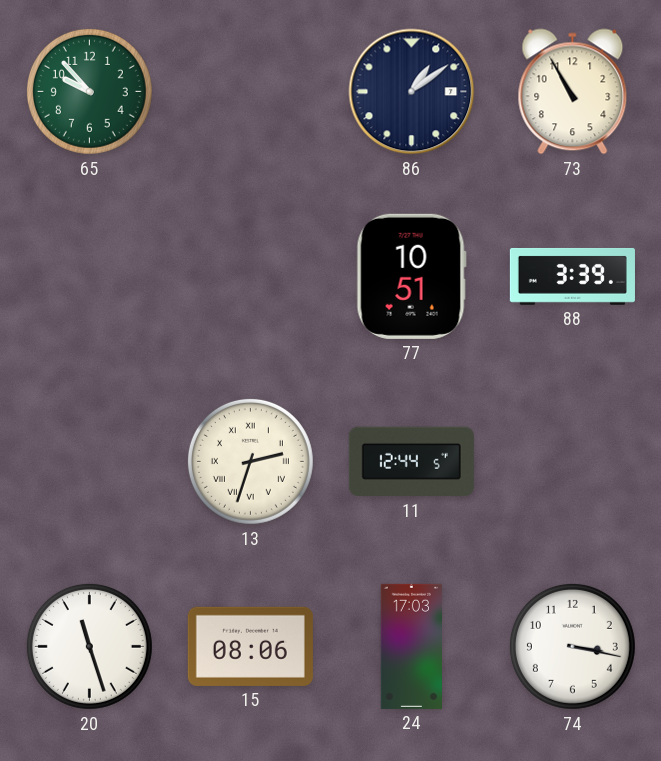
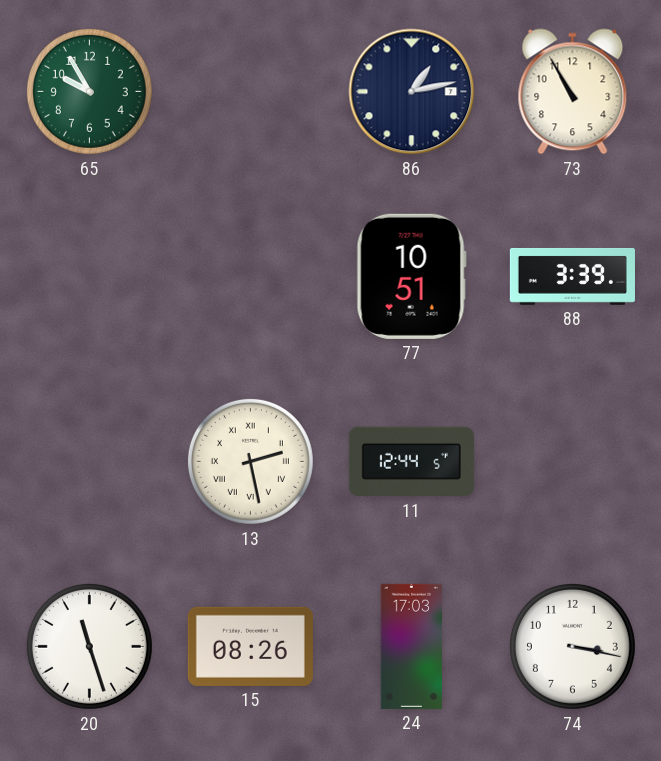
65: 9:53 -> 9:55
86: 1:09 -> 1:13
13: 2:33 -> 2:28
15: 08:06 -> 08:26
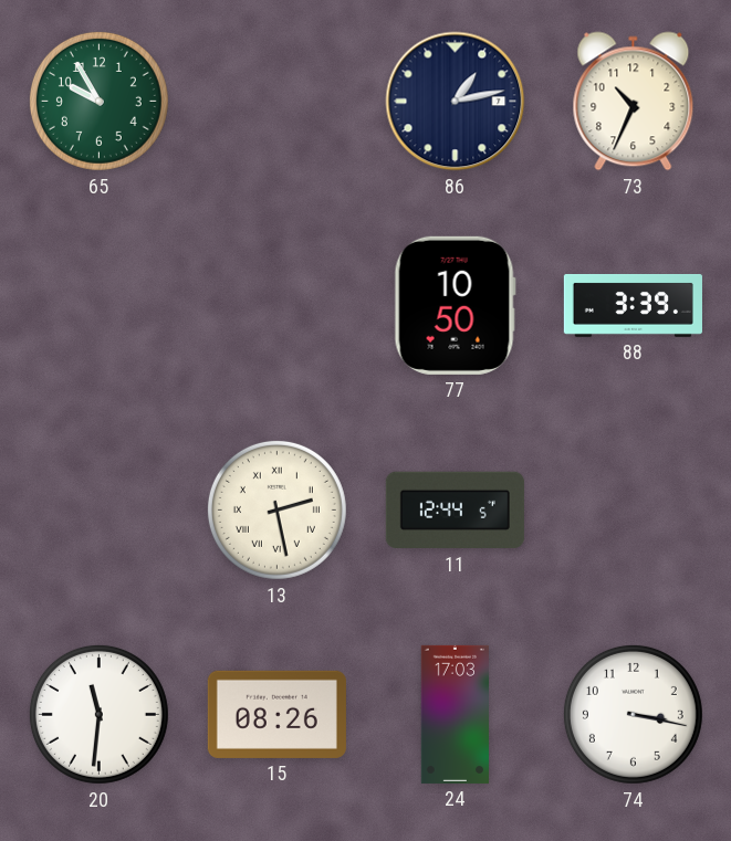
73: 10:55 -> 10:34
77: 10:51 -> 10:50
20: 11:27 -> 11:31
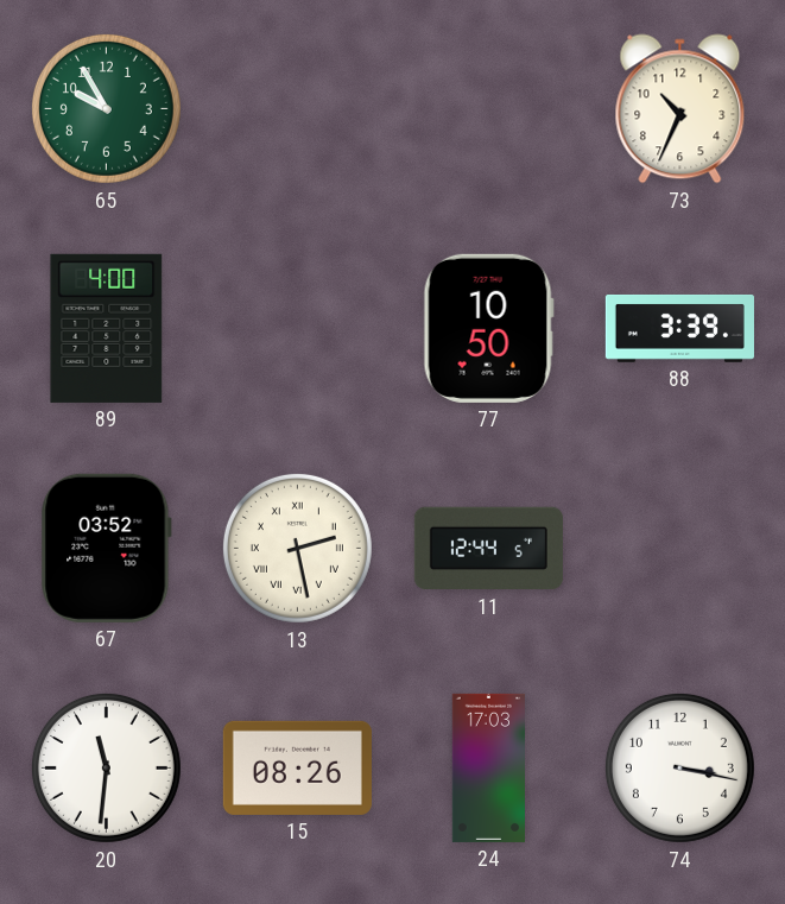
86: 1:13 -> none
89: none -> 4:00
67: none -> 03:52
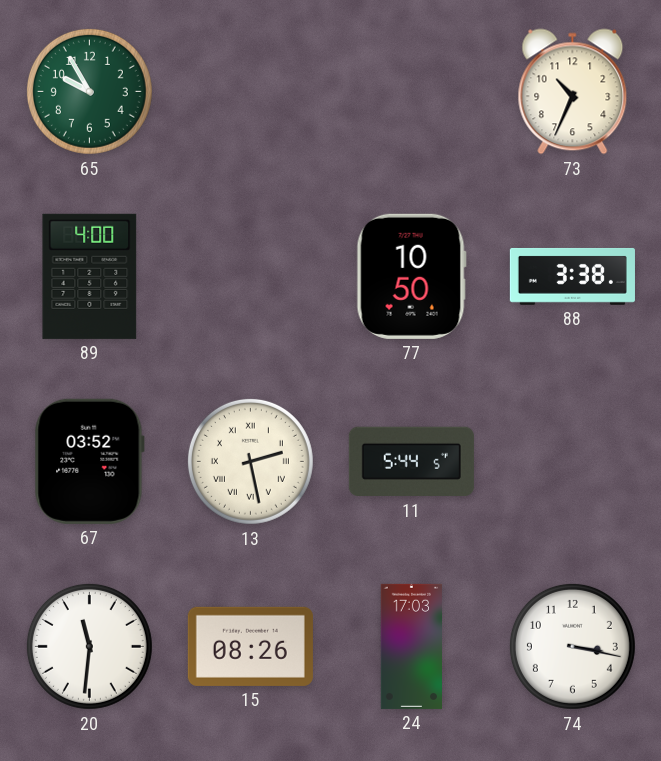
88: 3:39 -> 3:38
11: 12:44 -> 5:44
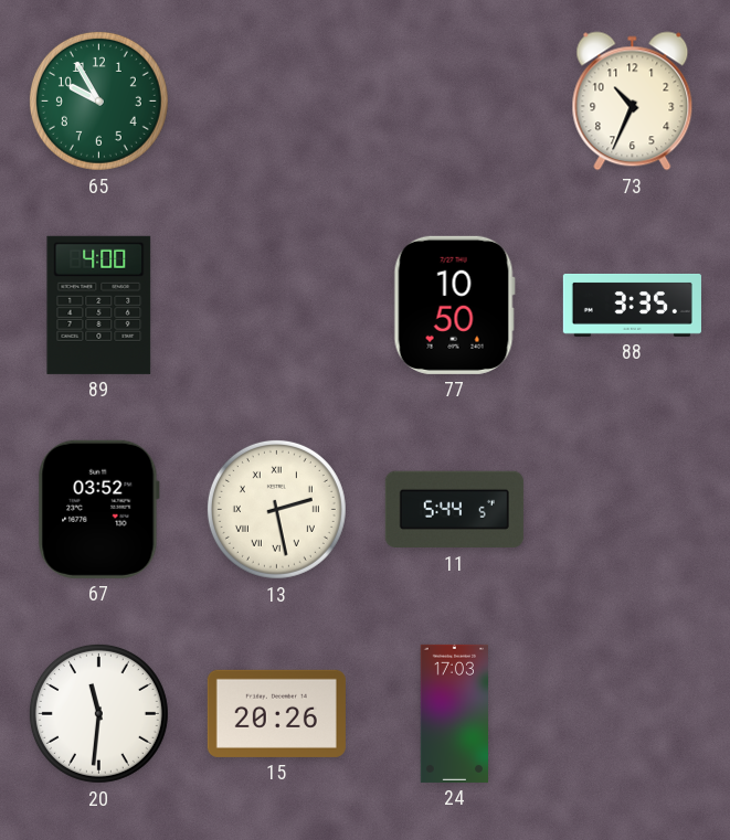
88: 3:38 -> 3:35
15: 08:26 -> 20:26
74: 3:17 -> none
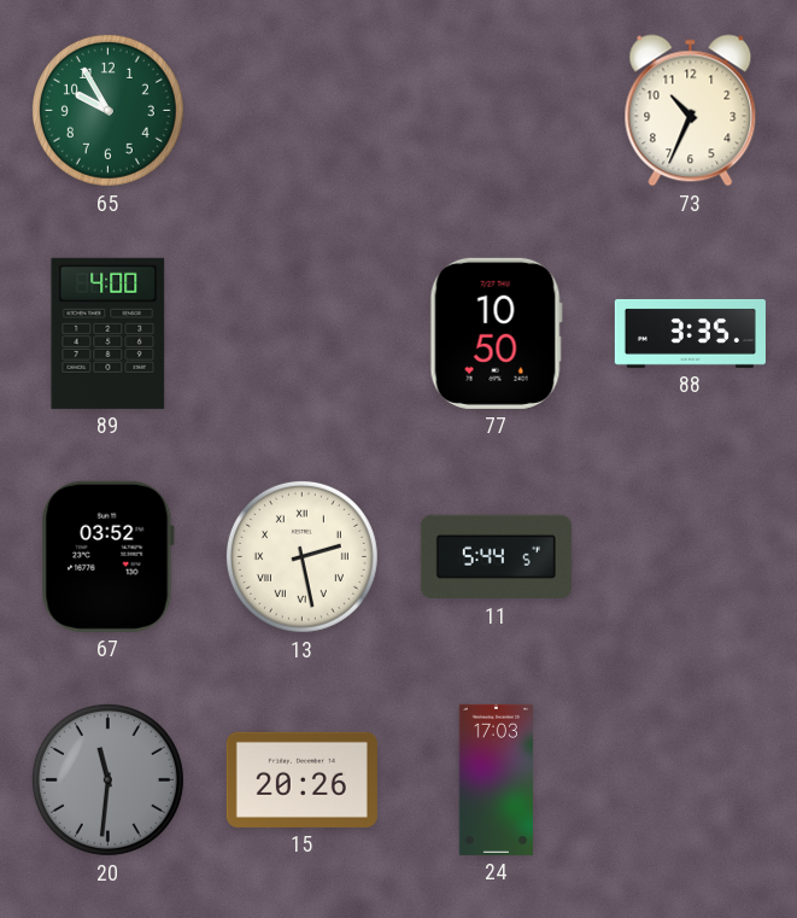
20 dial: white -> grey
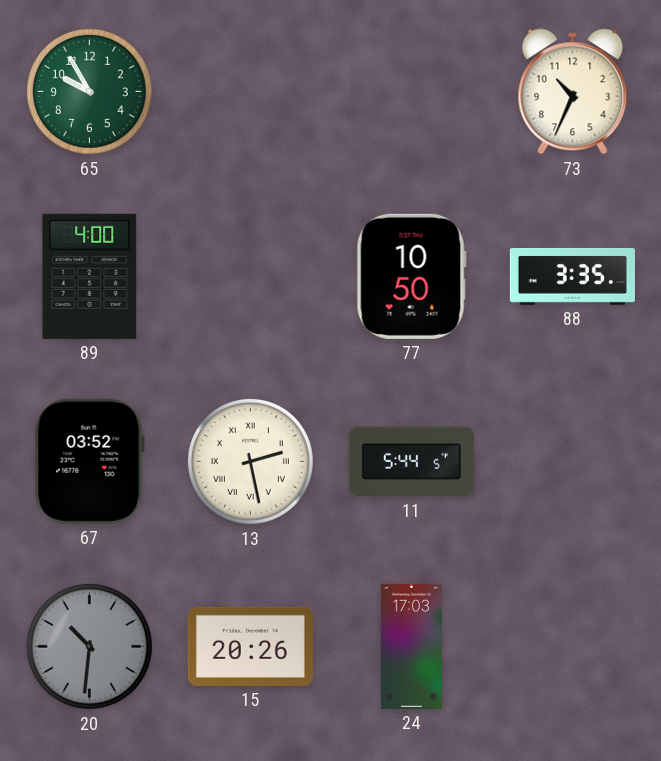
20: 11:31 -> 10:31
